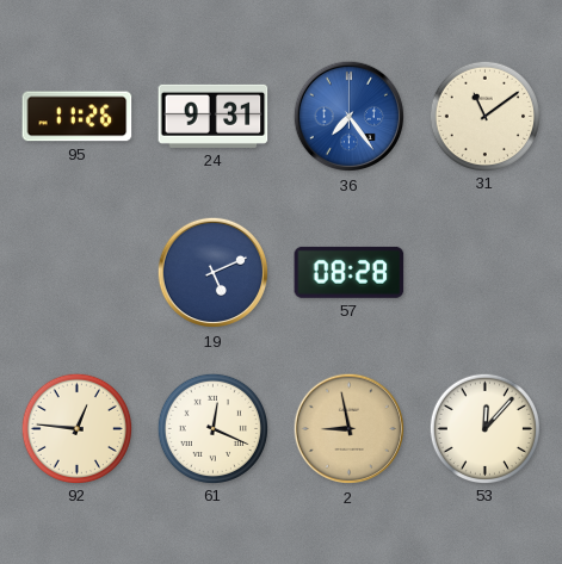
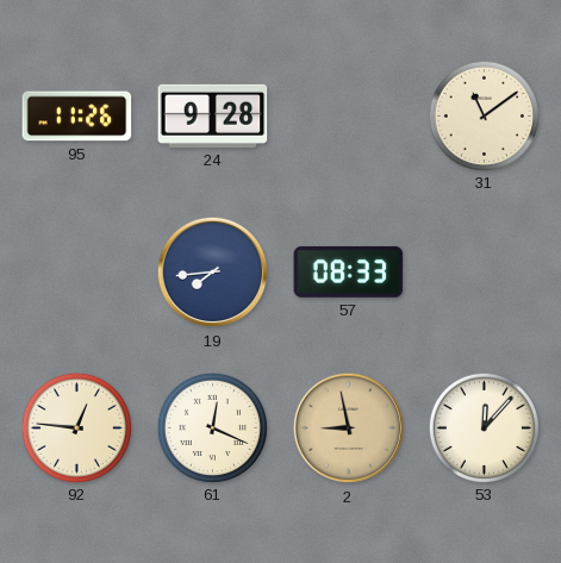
24: 9:31 -> 9:28
36: 7:24 -> none
19: 5:11 -> 7:44
57: 08:28 -> 08:33
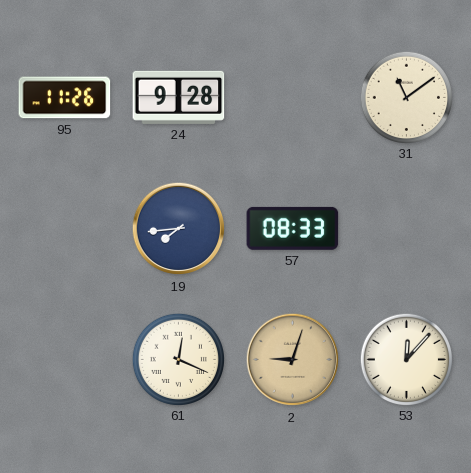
92: 12:46 -> none
2: 8:58 -> 9:03
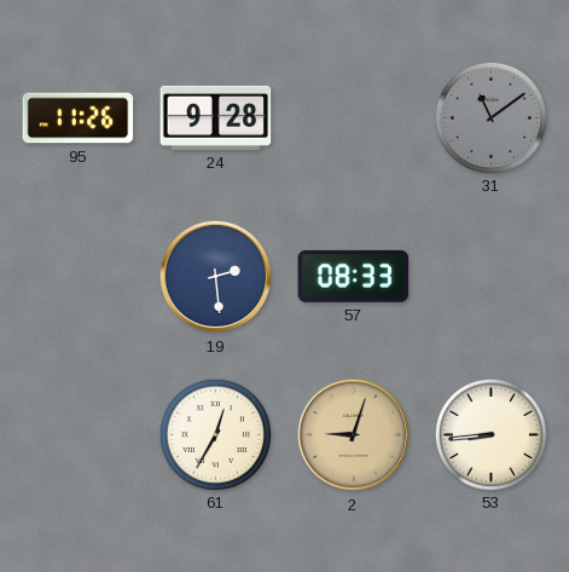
31 dial: cream -> grey
19: 7:44 -> 2:29
61: 12:19 -> 12:35
53: 12:07 -> 8:44
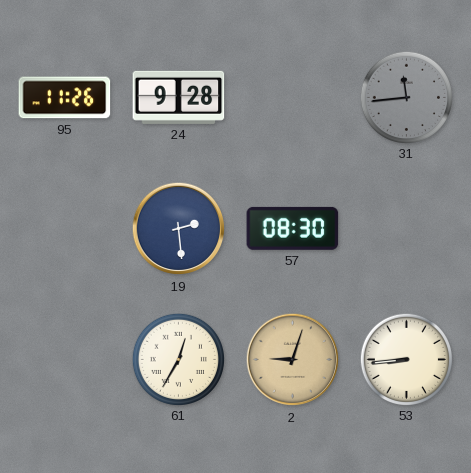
31: 11:09 -> 11:44
57: 08:33 -> 08:30
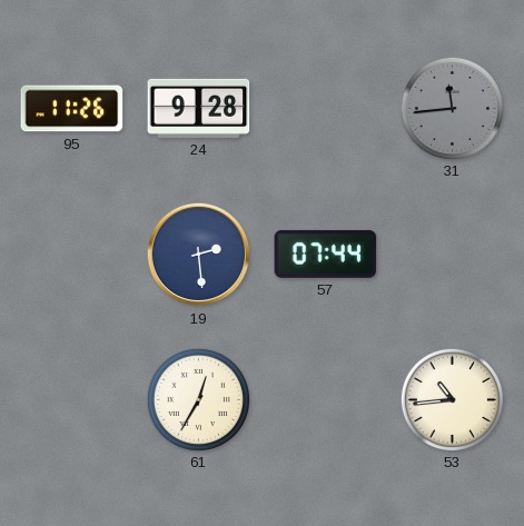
57: 08:30 -> 07:44
2: 9:03 -> none
53: 8:44 -> 10:44
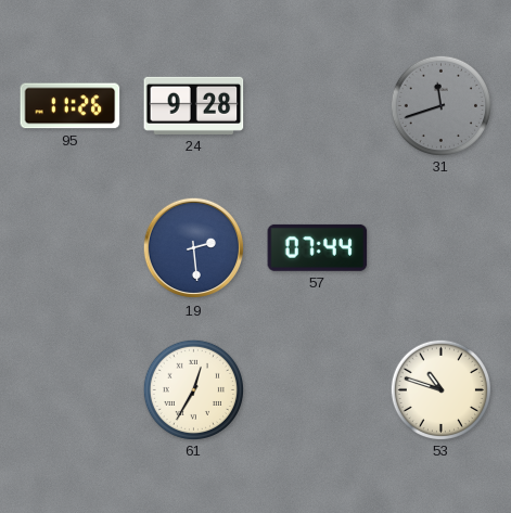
31: 11:44 -> 11:42
53: 10:44 -> 10:48
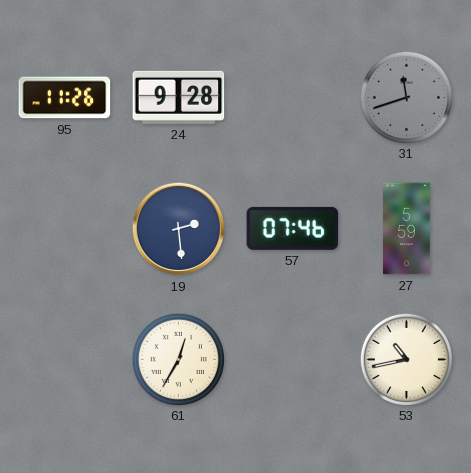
57: 07:44 -> 07:46
27: none -> 5:59
53: 10:48 -> 10:43
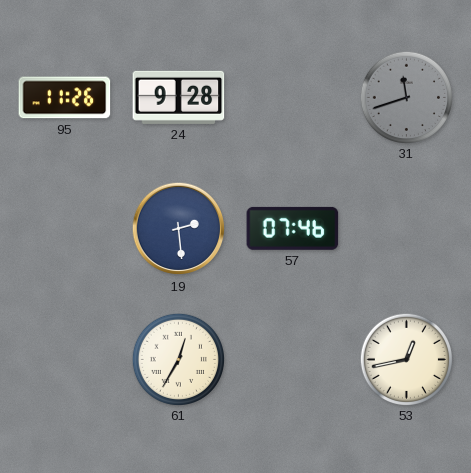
27: 5:59 -> none
53: 10:43 -> 12:43
